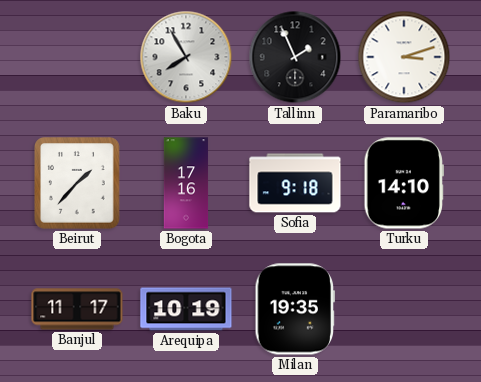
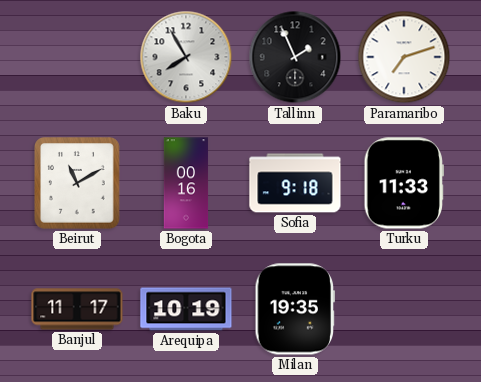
Paramaribo: 3:12 -> 7:12
Beirut: 1:37 -> 11:10
Bogota: 17:16 -> 00:16
Turku: 14:10 -> 11:33
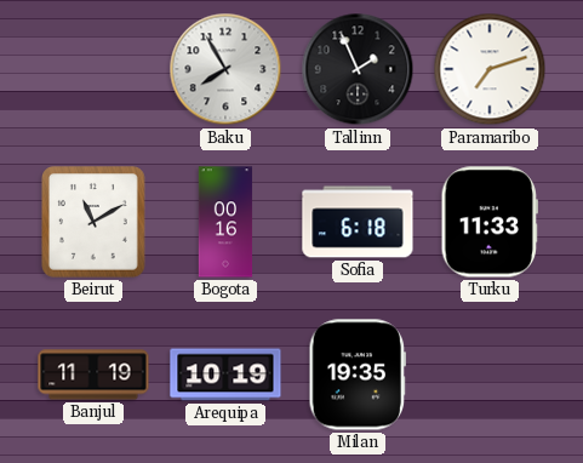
Sofia: 9:18 -> 6:18
Banjul: 11:17 -> 11:19
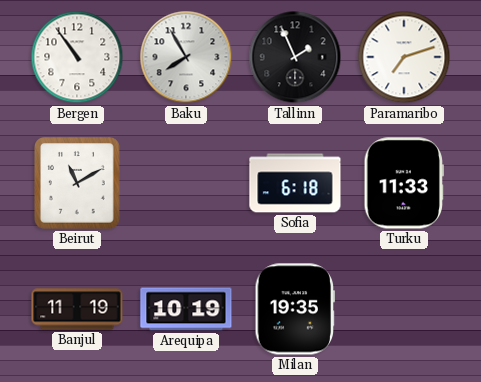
Bergen: none -> 10:54
Bogota: 00:16 -> none
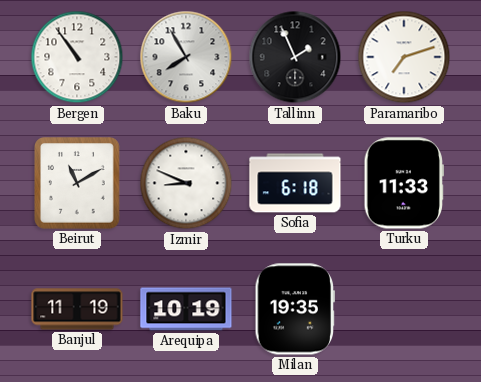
Izmir: none -> 8:49
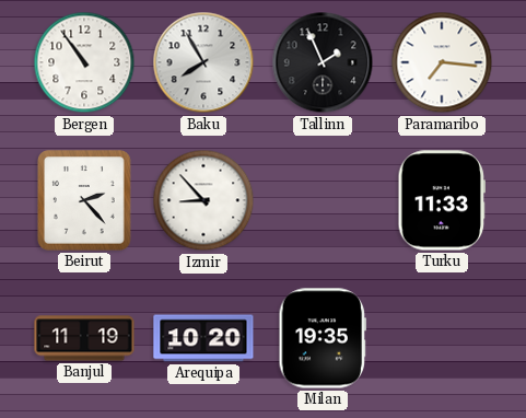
Paramaribo: 7:12 -> 7:16
Beirut: 11:10 -> 2:23
Izmir: 8:49 -> 8:53
Sofia: 6:18 -> none
Arequipa: 10:19 -> 10:20
